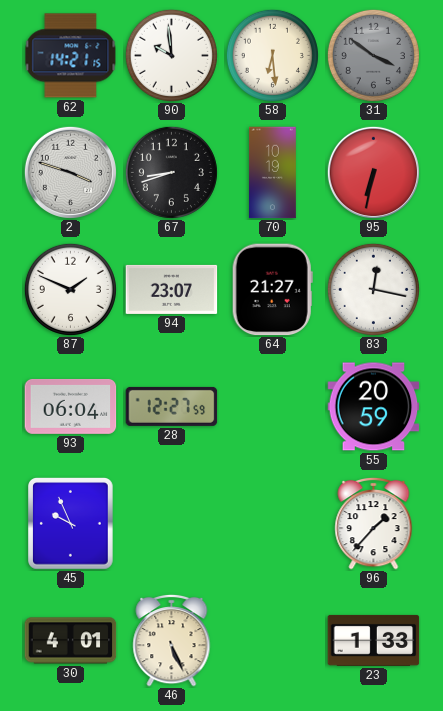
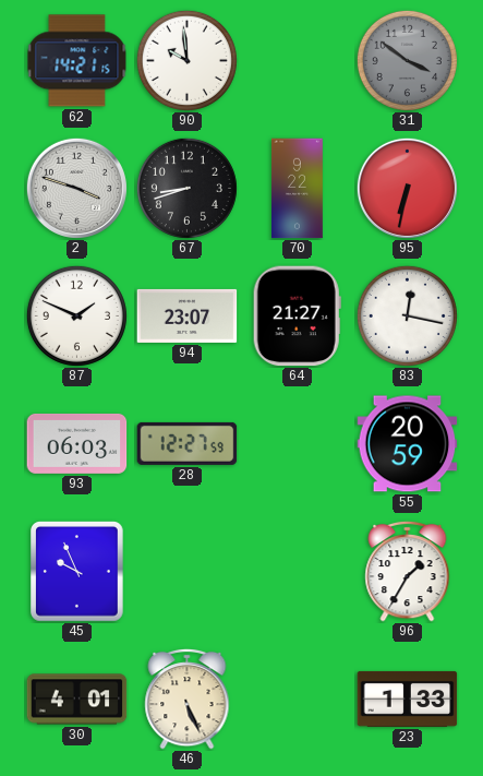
58: 6:29 -> none
70: 10:19 -> 9:22
93: 06:04 -> 06:03
96: 1:37 -> 1:35
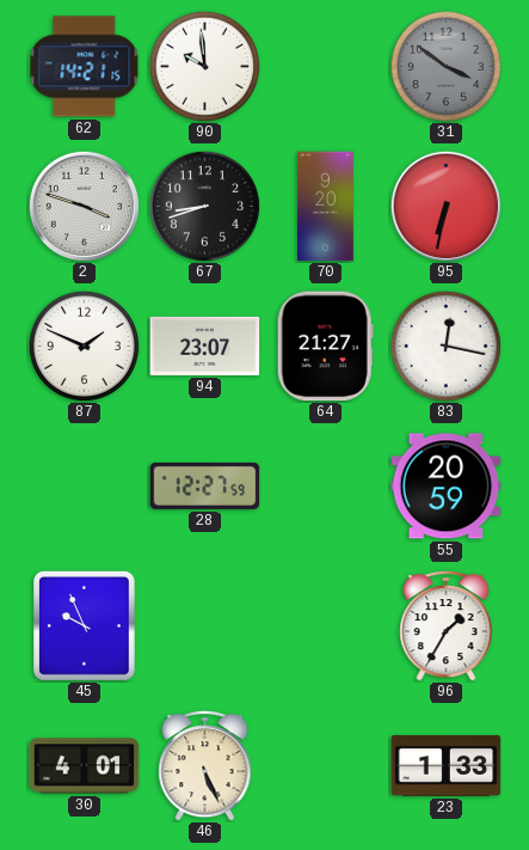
70: 9:22 -> 9:20
93: 06:03 -> none
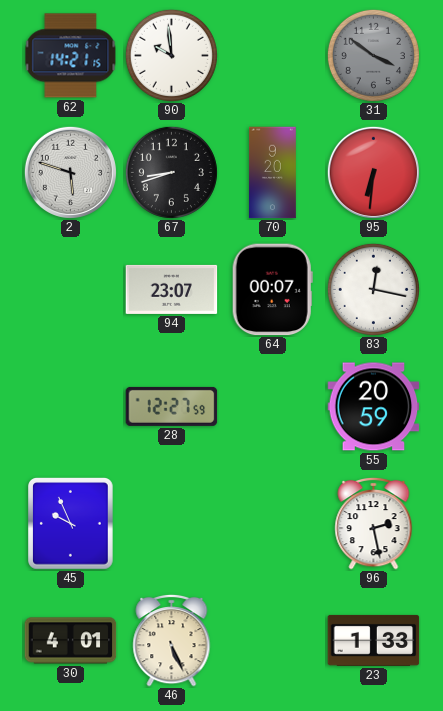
2: 3:48 -> 5:48
95: 6:32 -> 6:31
87: 1:49 -> none
64: 21:27 -> 00:07
96: 1:35 -> 2:28
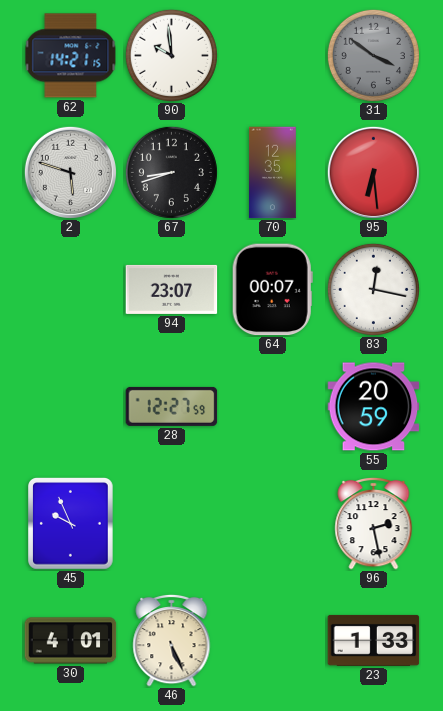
70: 9:20 -> 12:35
95: 6:31 -> 6:29
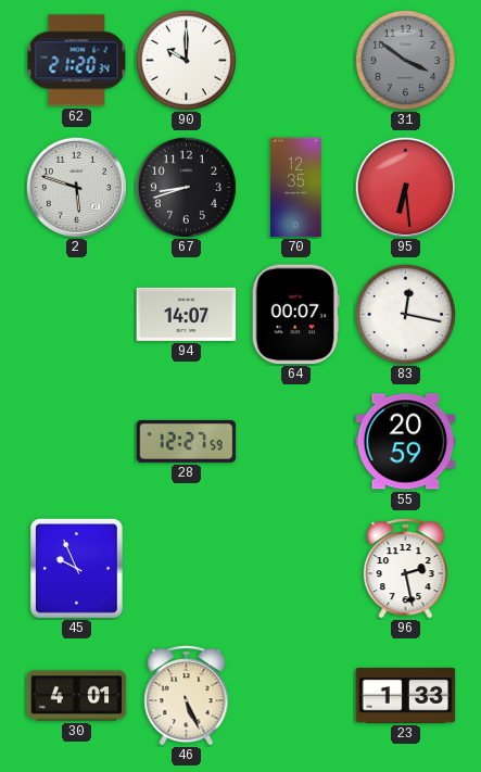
62: 14:21 -> 21:20
90: 9:59 -> 10:00
94: 23:07 -> 14:07
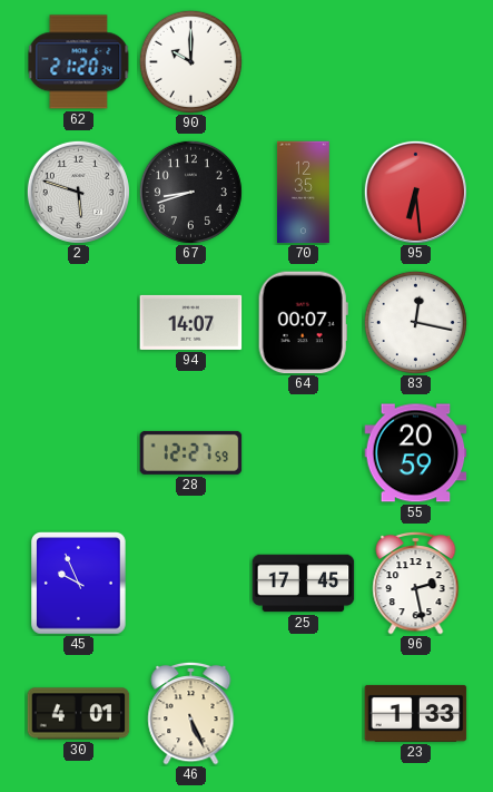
31: 3:51 -> none
25: none -> 17:45
